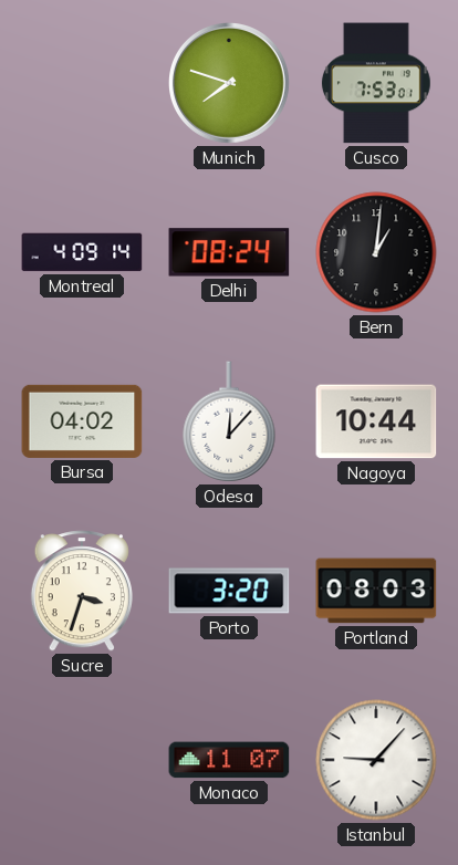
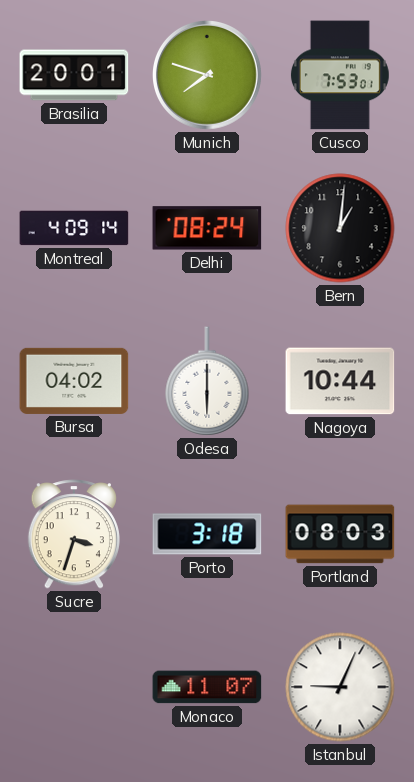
Brasilia: none -> 20:01
Odesa: 12:07 -> 6:00
Porto: 3:20 -> 3:18
Istanbul: 9:07 -> 9:04
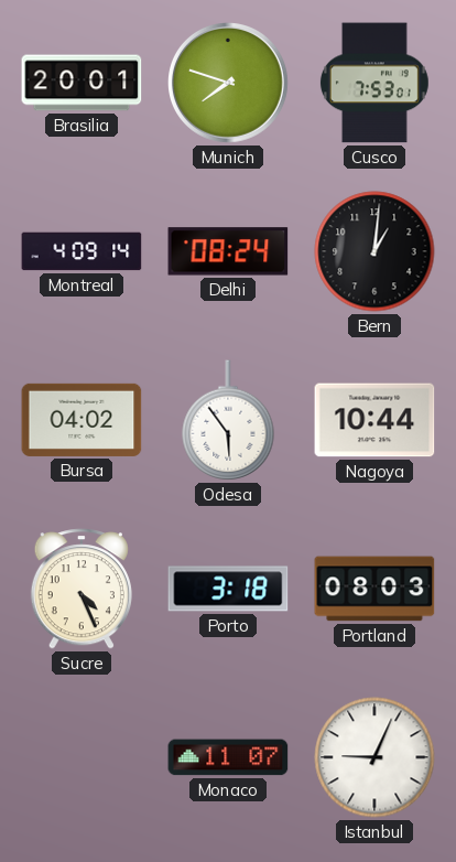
Odesa: 6:00 -> 5:54
Sucre: 3:33 -> 4:26
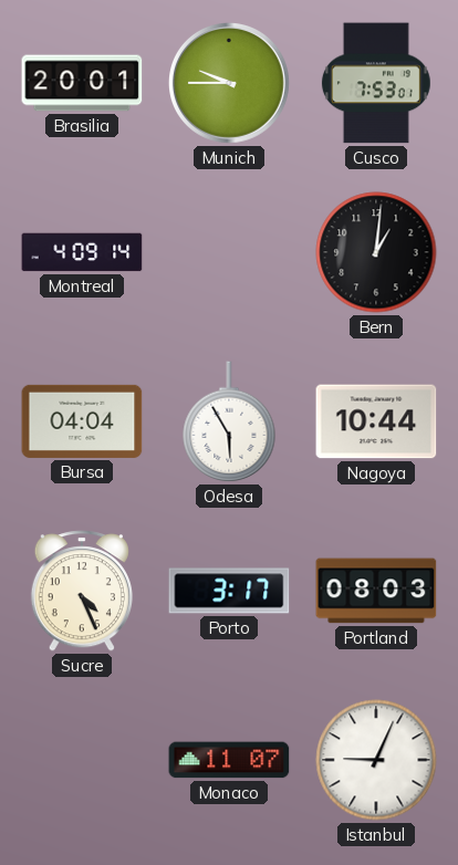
Munich: 7:48 -> 9:45
Delhi: 08:24 -> none
Bursa: 04:02 -> 04:04
Odesa: 5:54 -> 5:55
Porto: 3:18 -> 3:17
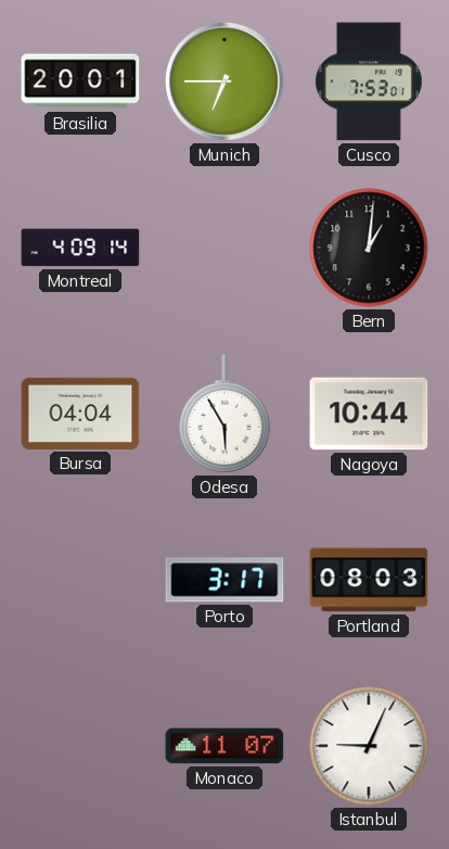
Munich: 9:45 -> 6:45
Sucre: 4:26 -> none
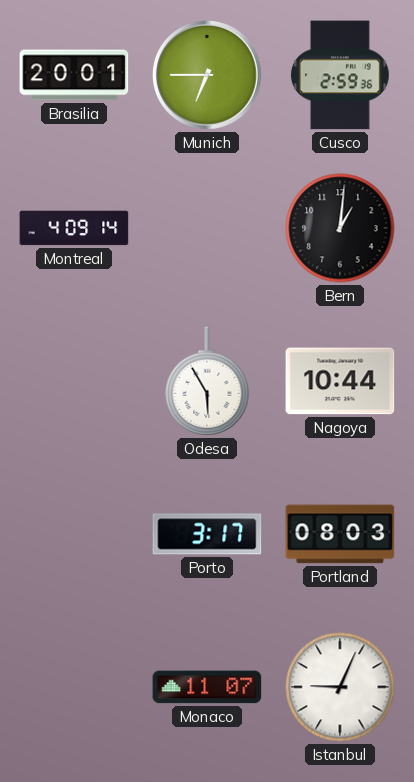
Cusco: 7:53 -> 2:59
Bursa: 04:04 -> none
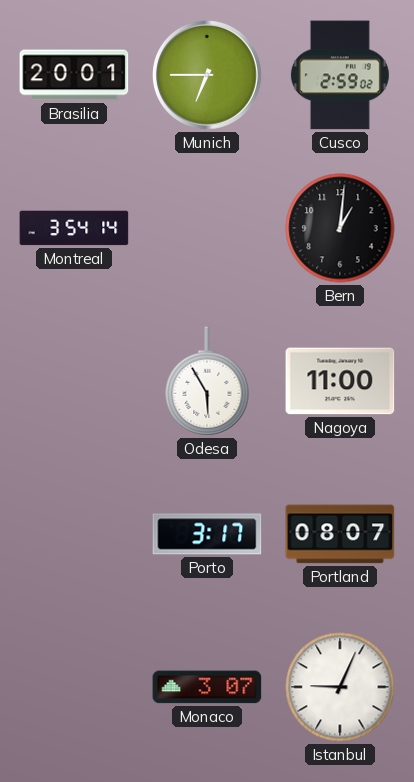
Cusco: 2:59:36 -> 2:59:02
Montreal: 4:09 -> 3:54
Nagoya: 10:44 -> 11:00
Portland: 08:03 -> 08:07
Monaco: 11:07 -> 3:07
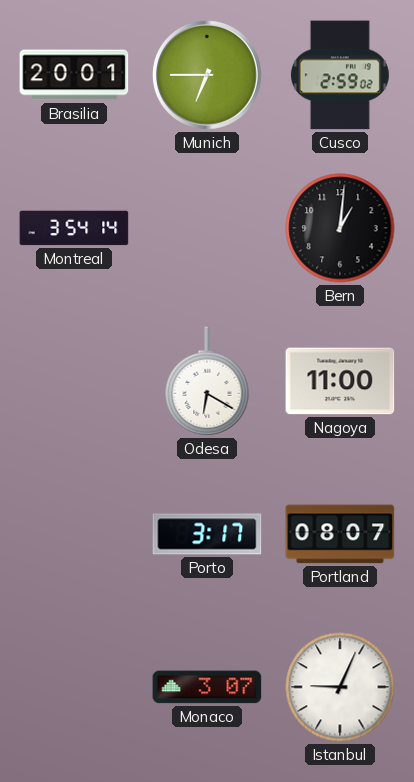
Odesa: 5:55 -> 6:20
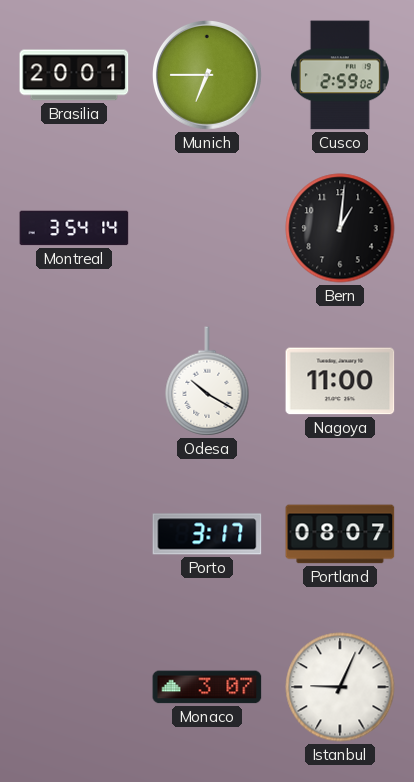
Odesa: 6:20 -> 10:20
